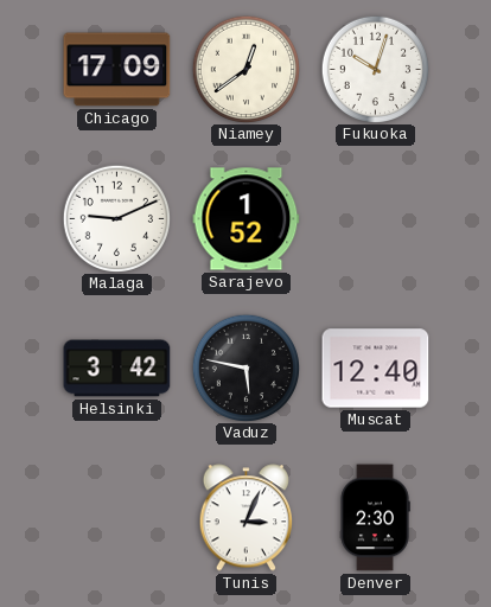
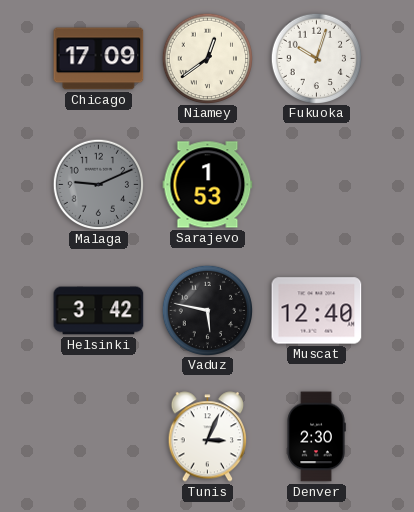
Malaga dial: white -> grey
Sarajevo: 1:52 -> 1:53
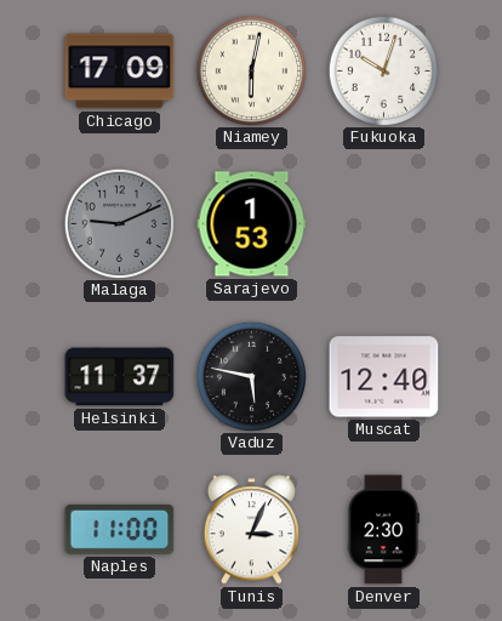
Niamey: 12:39 -> 6:02
Helsinki: 3:42 -> 11:37
Naples: none -> 11:00
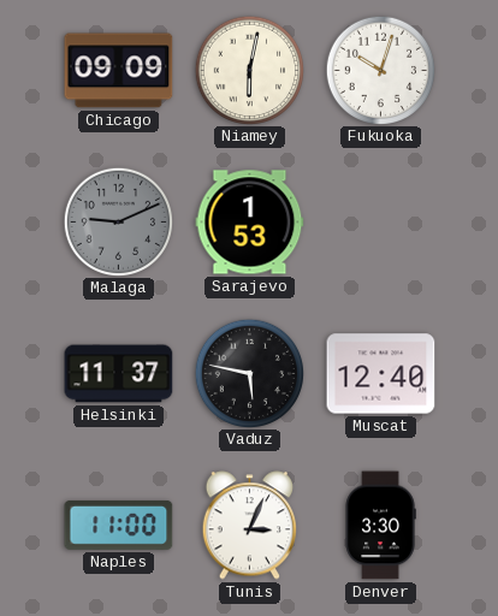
Chicago: 17:09 -> 09:09
Denver: 2:30 -> 3:30
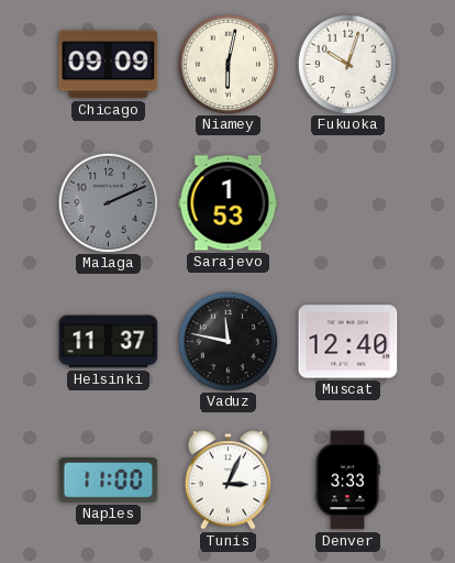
Malaga: 9:11 -> 2:11
Vaduz: 5:47 -> 11:47
Denver: 3:30 -> 3:33
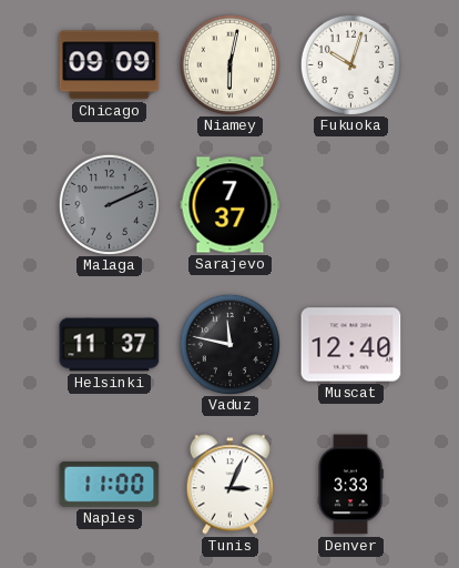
Sarajevo: 1:53 -> 7:37
